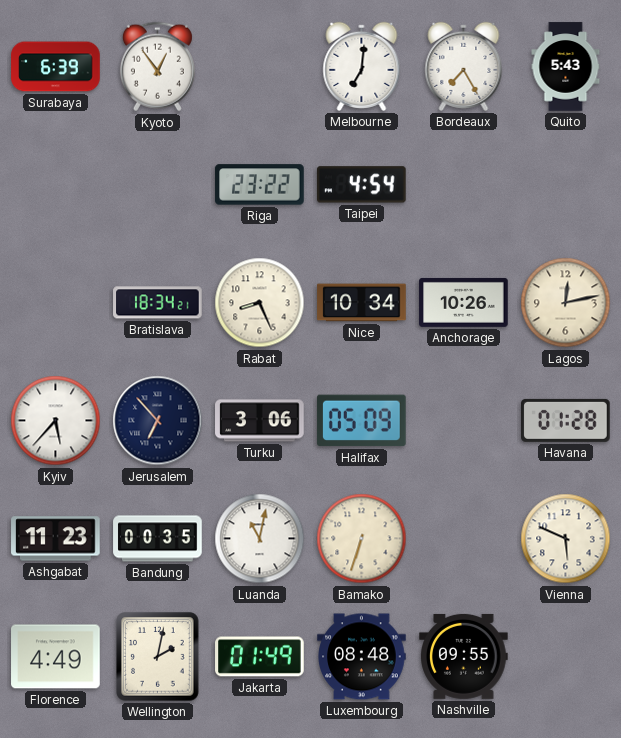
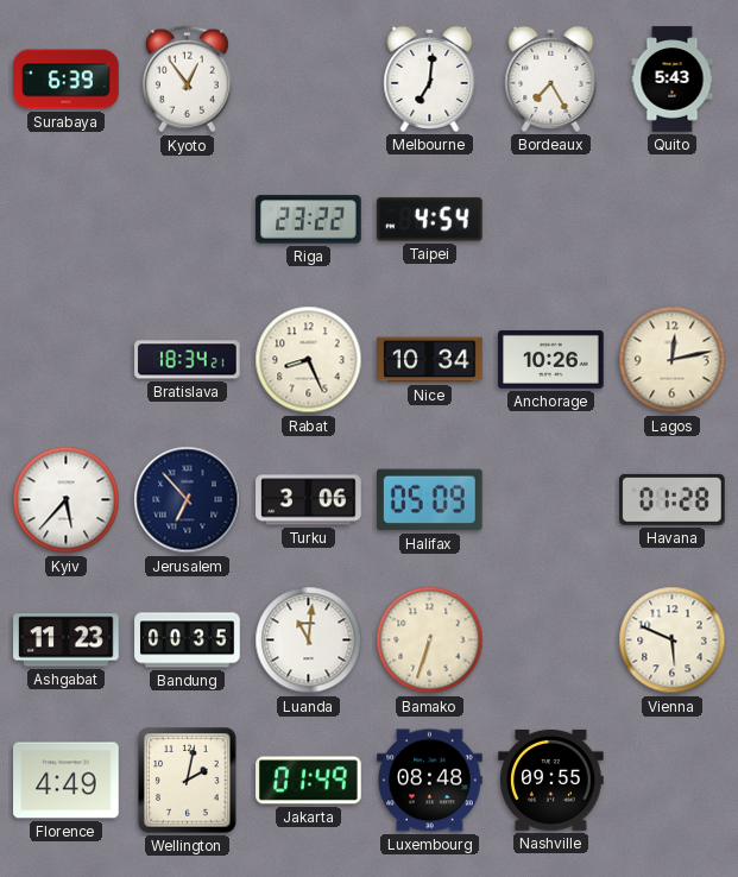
Luanda: 11:02 -> 11:01
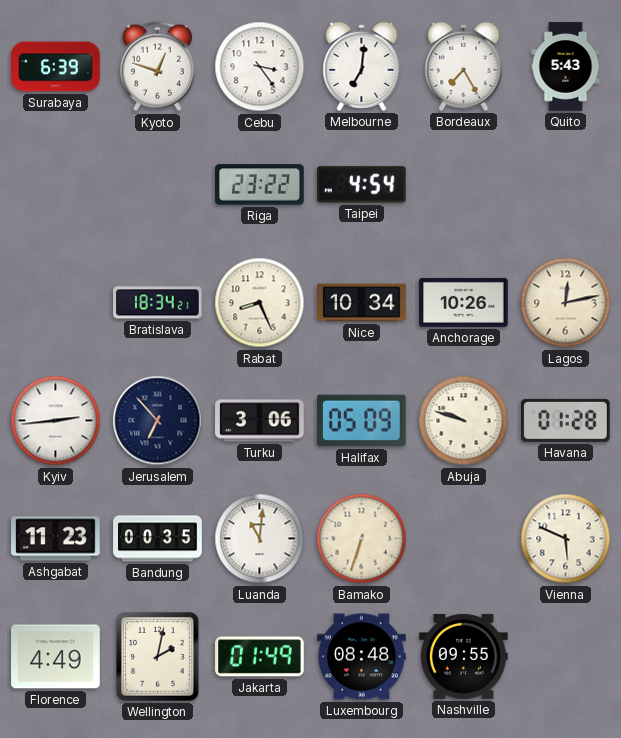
Kyoto: 12:54 -> 12:48
Cebu: none -> 3:24
Kyiv: 5:37 -> 2:44
Abuja: none -> 9:48
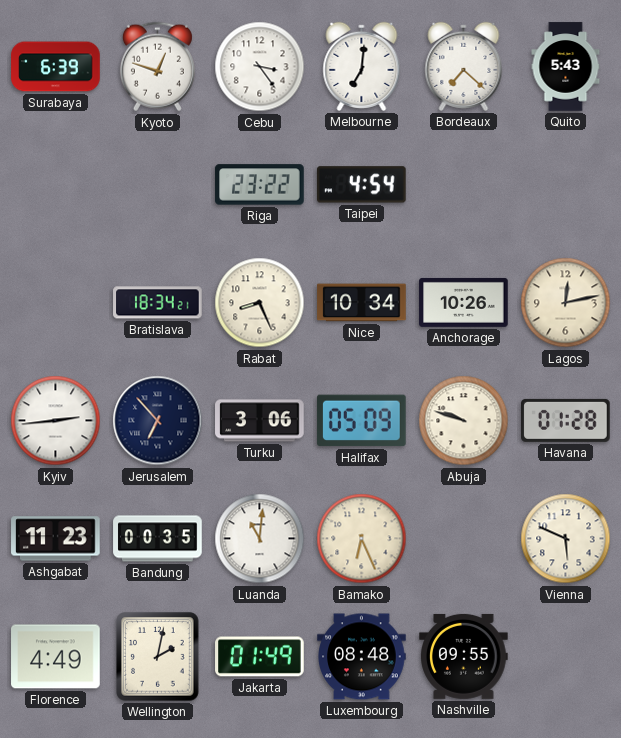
Bordeaux: 7:25 -> 7:22
Bamako: 6:33 -> 6:26
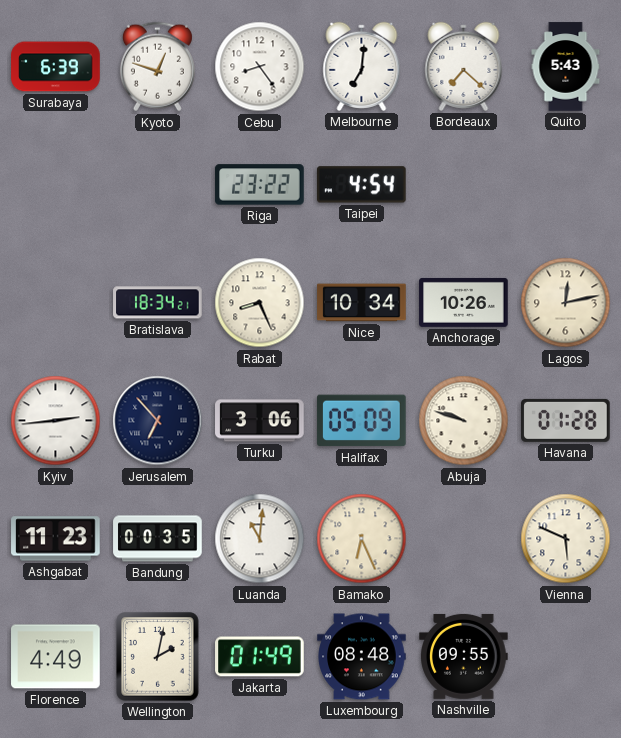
Cebu: 3:24 -> 8:24
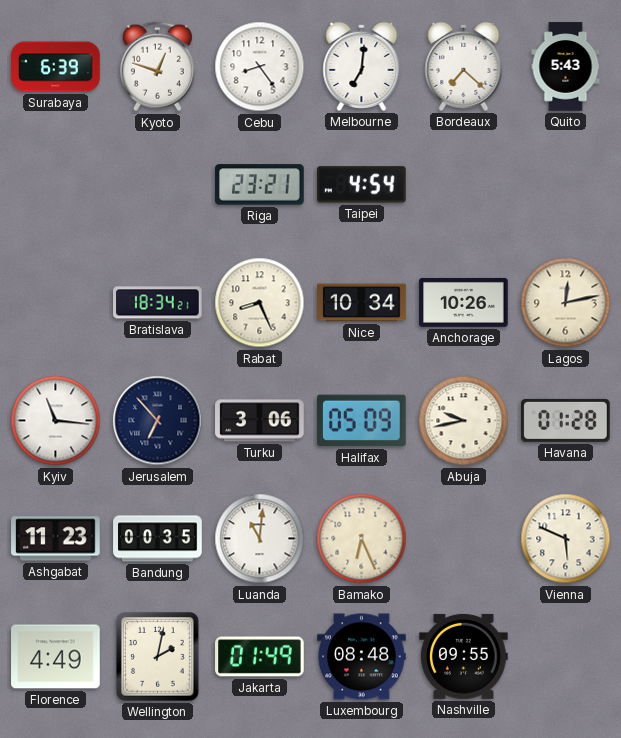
Riga: 23:22 -> 23:21
Kyiv: 2:44 -> 11:16
Abuja: 9:48 -> 9:43
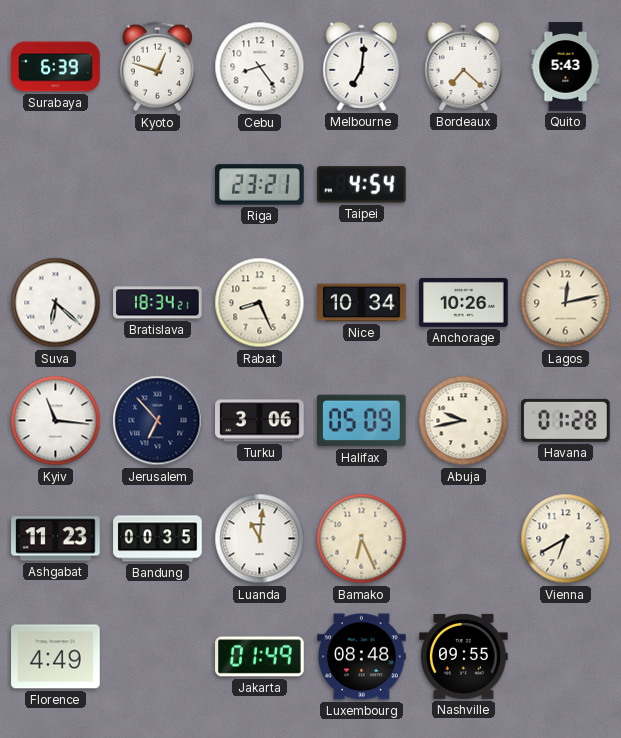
Suva: none -> 6:22
Vienna: 5:49 -> 6:40
Wellington: 2:02 -> none
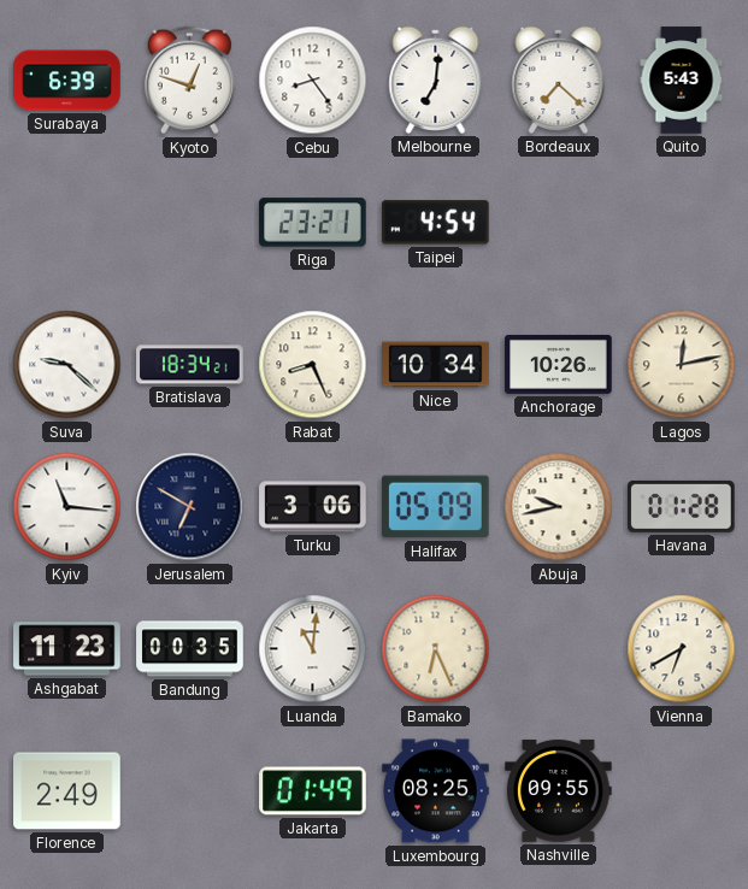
Suva: 6:22 -> 9:22
Jerusalem: 6:53 -> 6:50
Florence: 4:49 -> 2:49
Luxembourg: 08:48 -> 08:25
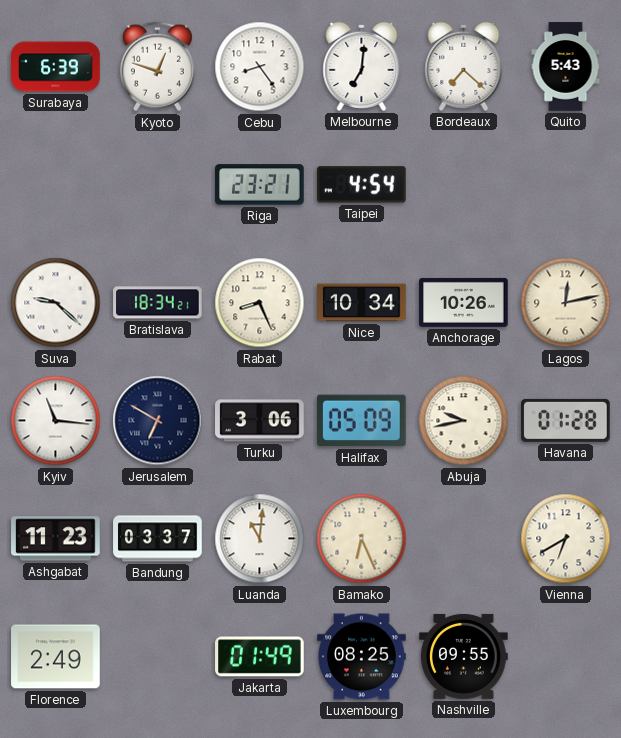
Bandung: 00:35 -> 03:37
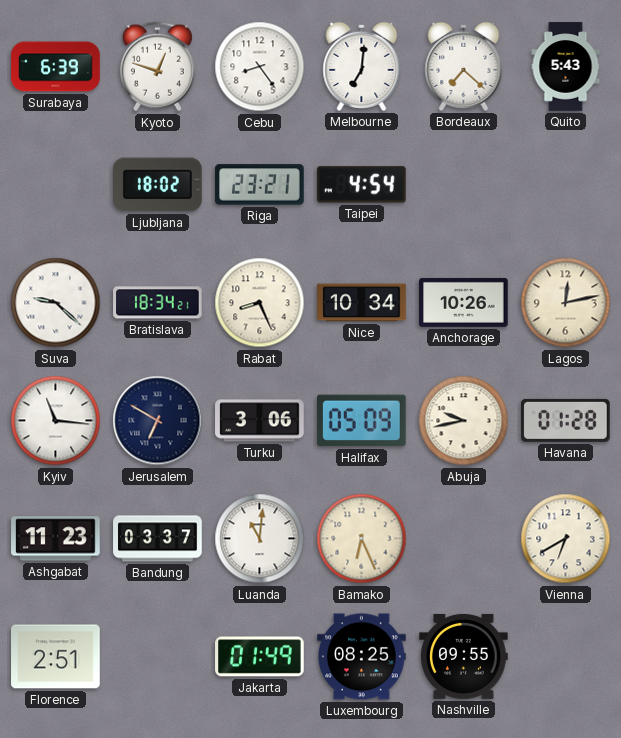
Ljubljana: none -> 18:02
Florence: 2:49 -> 2:51
